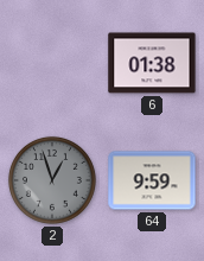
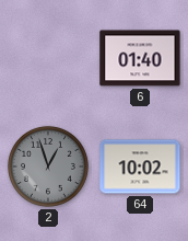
6: 01:38 -> 01:40
64: 9:59 -> 10:02
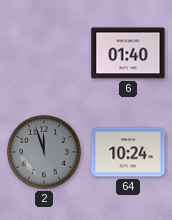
2: 12:57 -> 11:57
64: 10:02 -> 10:24
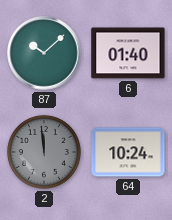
87: none -> 10:08
2: 11:57 -> 11:59
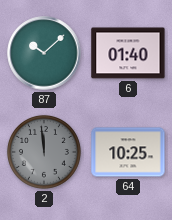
64: 10:24 -> 10:25
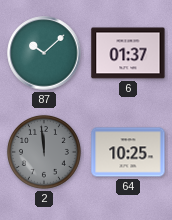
6: 01:40 -> 01:37
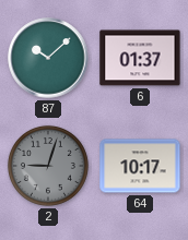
2: 11:59 -> 9:03
64: 10:25 -> 10:17
